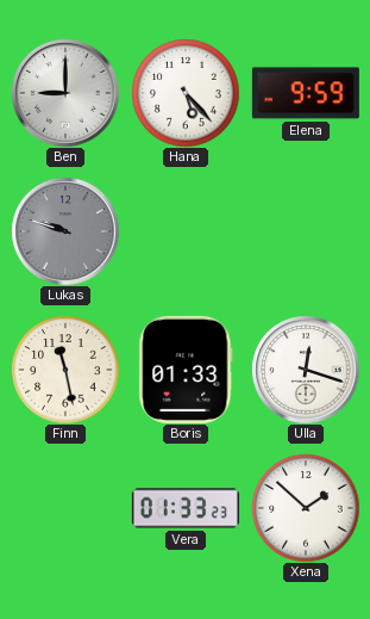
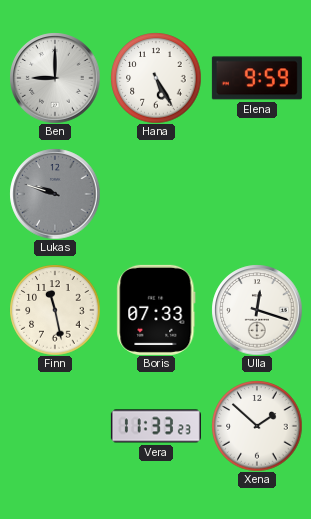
Hana: 5:23 -> 5:25
Boris: 01:33 -> 07:33
Vera: 01:33 -> 11:33
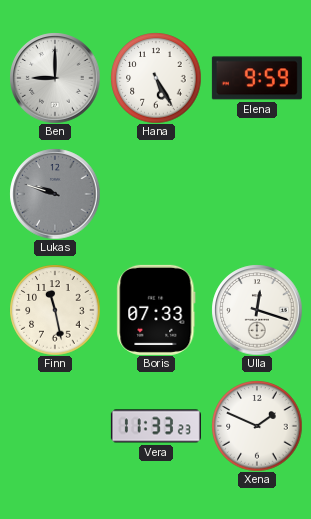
Xena: 1:52 -> 1:49
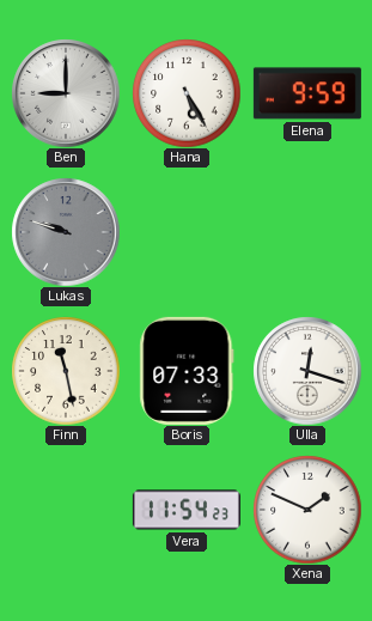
Vera: 11:33 -> 11:54
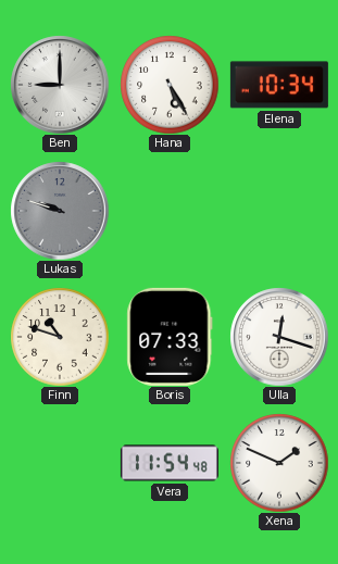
Elena: 9:59 -> 10:34
Finn: 11:28 -> 10:48
Vera: 11:54:23 -> 11:54:48
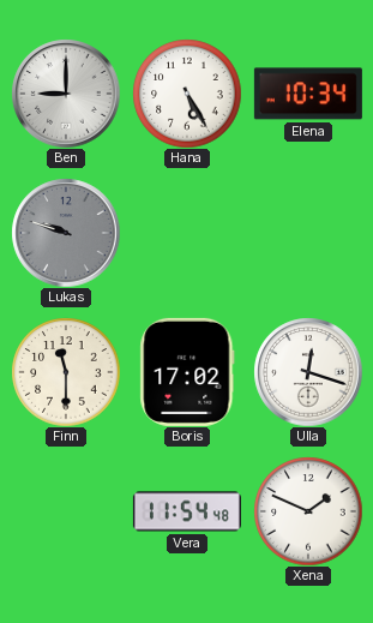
Finn: 10:48 -> 11:30
Boris: 07:33 -> 17:02
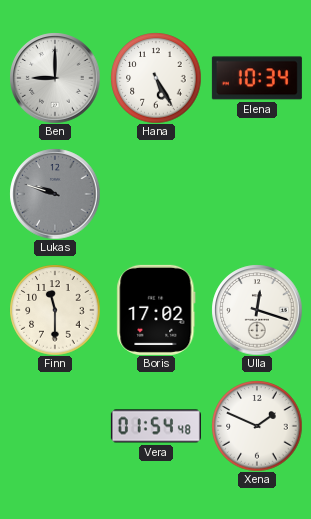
Vera: 11:54 -> 01:54
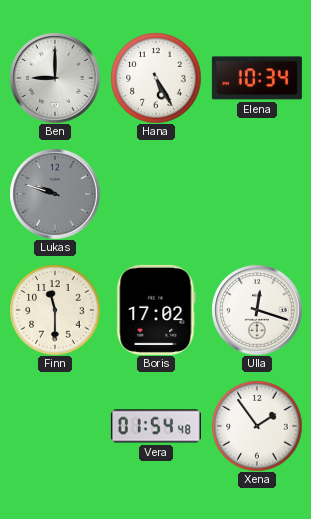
Xena: 1:49 -> 1:54
